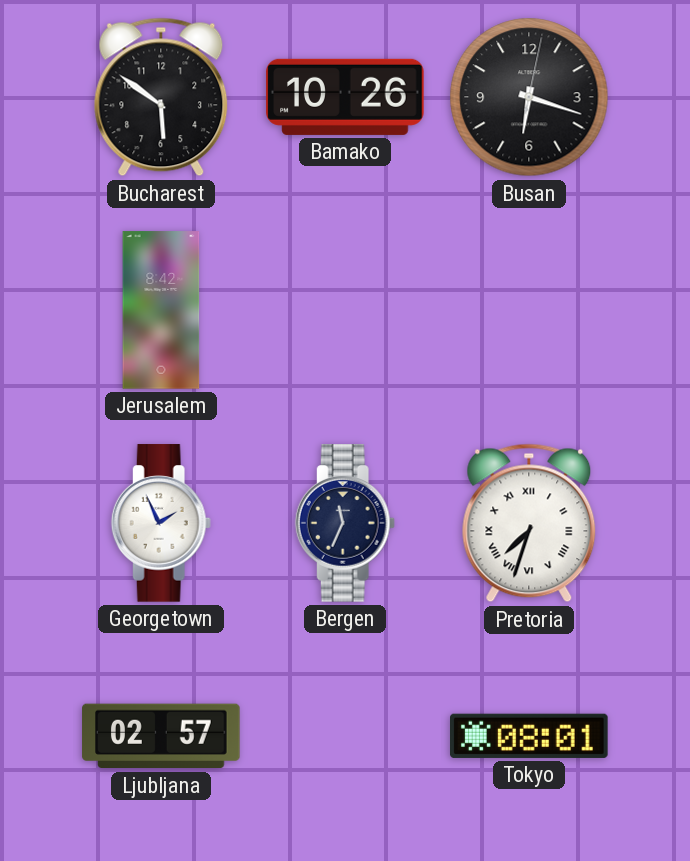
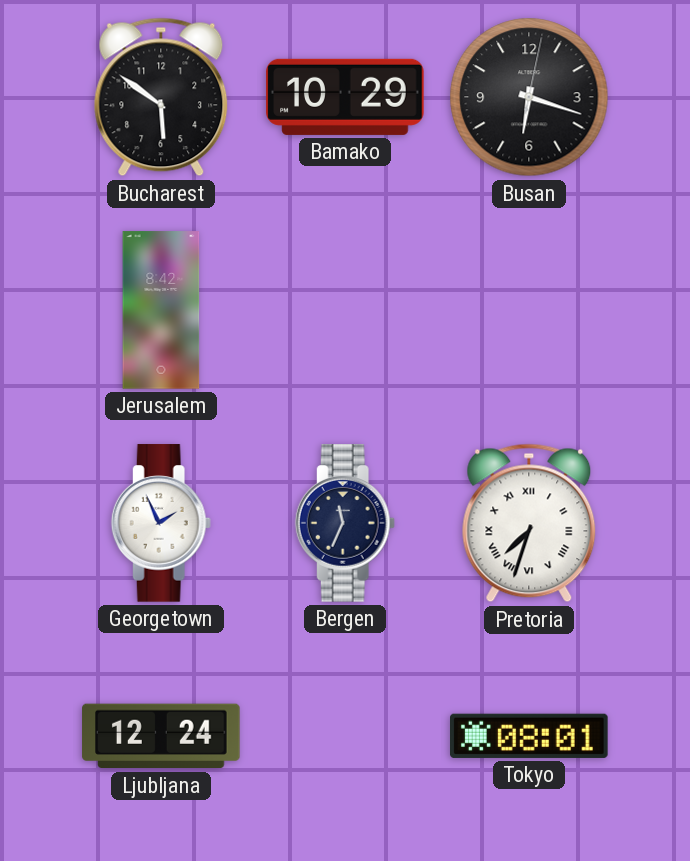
Bamako: 10:26 -> 10:29
Ljubljana: 02:57 -> 12:24
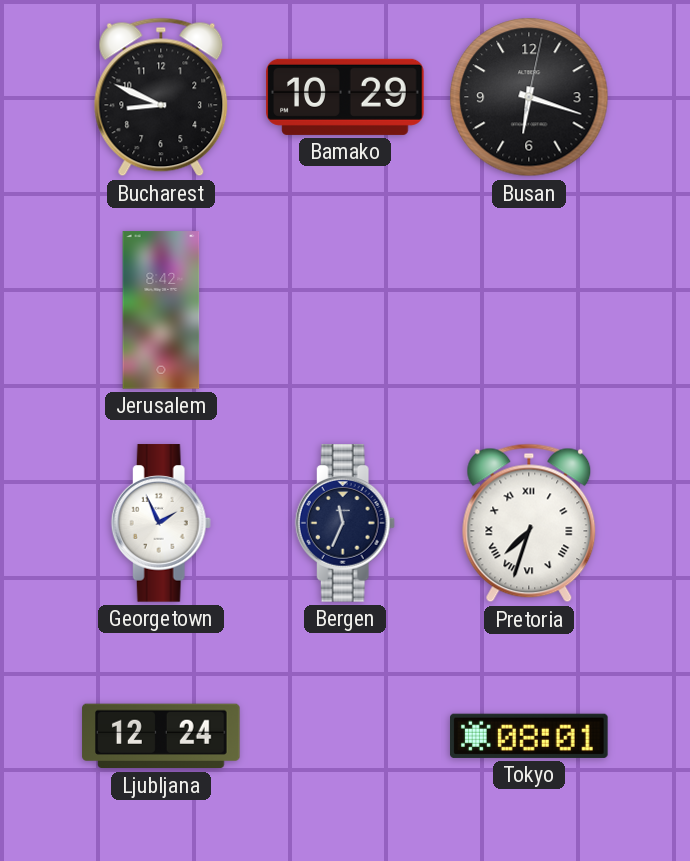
Bucharest: 5:51 -> 8:49
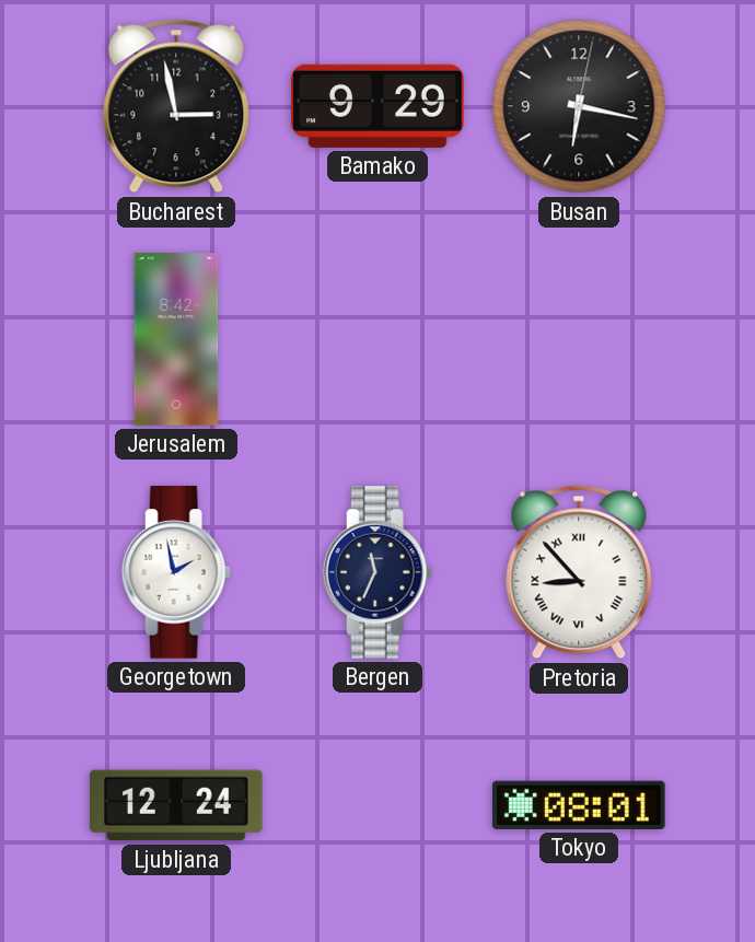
Bucharest: 8:49 -> 2:58
Bamako: 10:29 -> 9:29
Busan: 6:18 -> 6:17
Georgetown: 1:56 -> 1:58
Pretoria: 7:33 -> 8:53
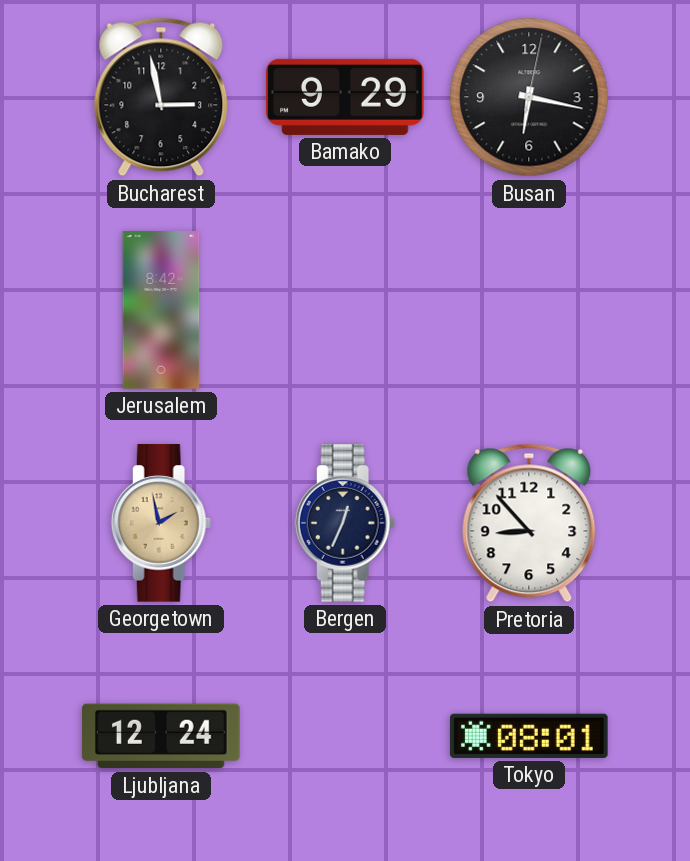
Georgetown dial: white -> champagne
Bergen: 11:34 -> 12:34
Pretoria numerals: Roman -> Arabic
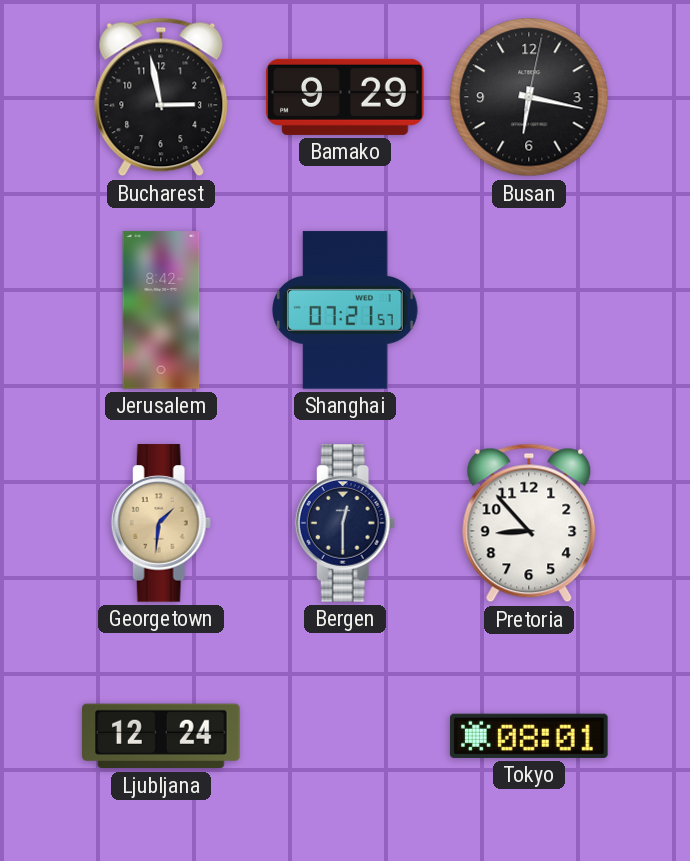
Shanghai: none -> 07:21
Georgetown: 1:58 -> 1:31
Bergen: 12:34 -> 12:30
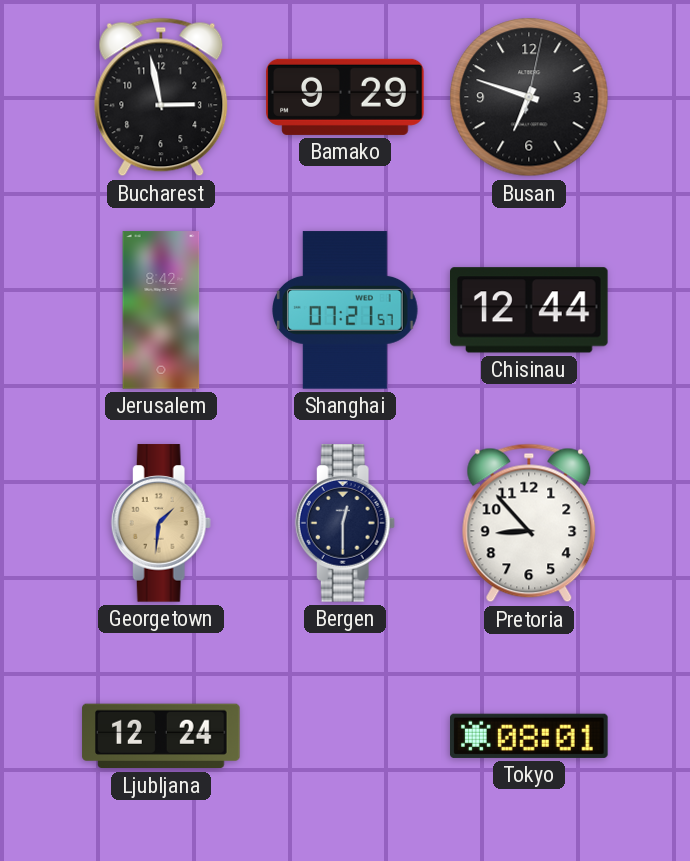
Busan: 6:17 -> 6:48
Chisinau: none -> 12:44
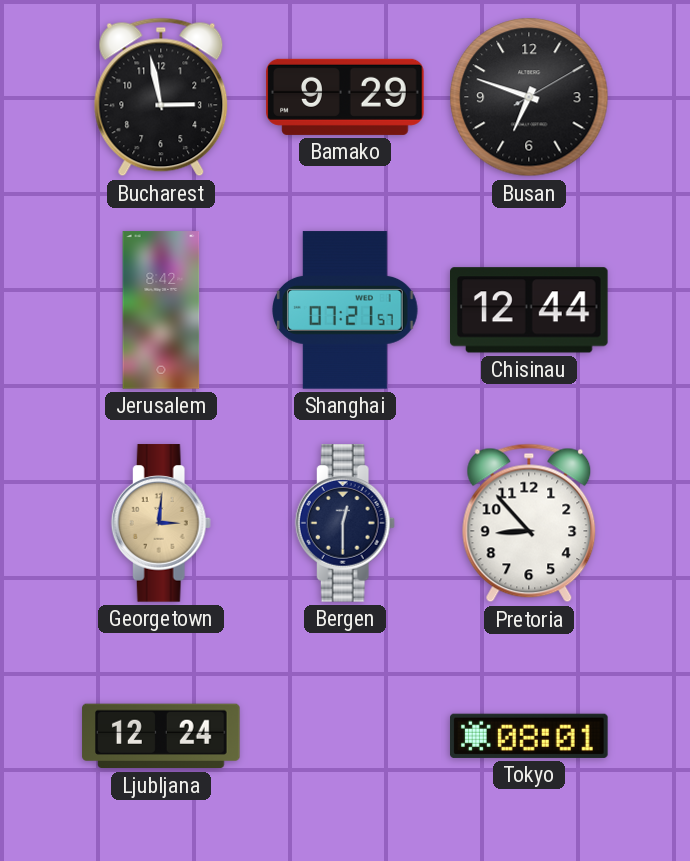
Busan: 6:48:02 -> 6:48:10
Georgetown: 1:31 -> 3:01
